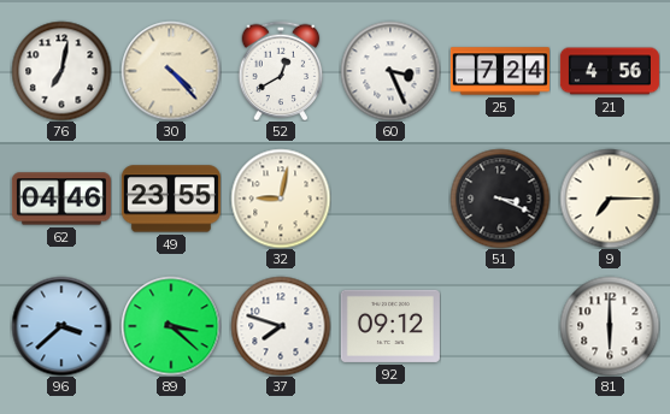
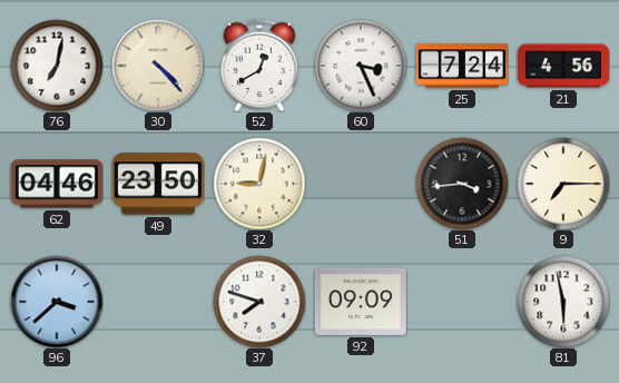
49: 23:55 -> 23:50
51: 3:19 -> 3:44
89: 3:22 -> none
92: 09:12 -> 09:09
81: 6:00 -> 5:58
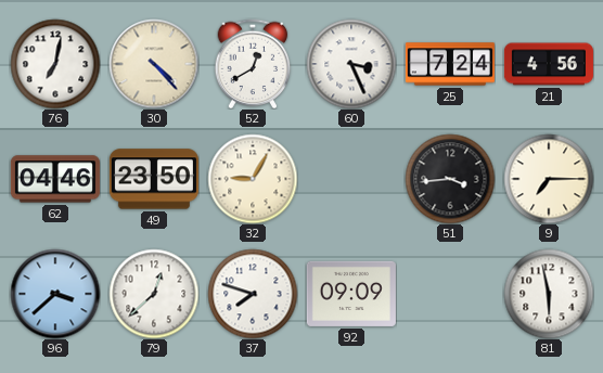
32: 9:02 -> 9:05
79: none -> 12:38
